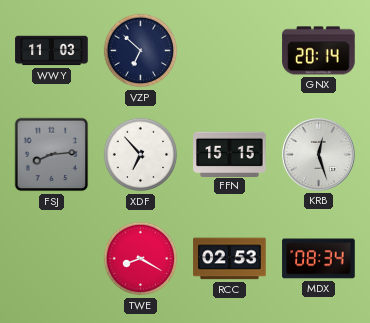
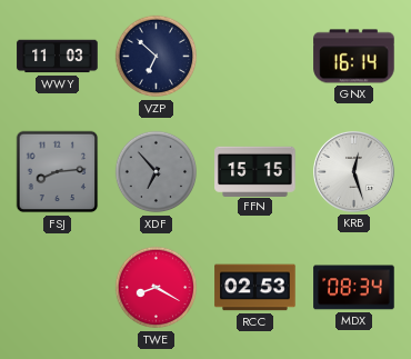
GNX: 20:14 -> 16:14
XDF dial: white -> grey
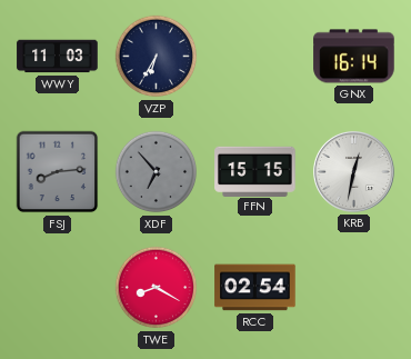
VZP: 6:52 -> 6:35
KRB: 12:27 -> 12:32
RCC: 02:53 -> 02:54
MDX: 08:34 -> none
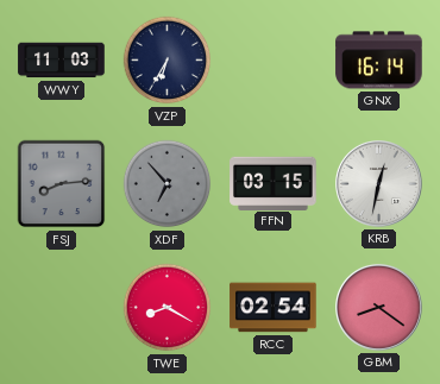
FFN: 15:15 -> 03:15
GBM: none -> 8:21
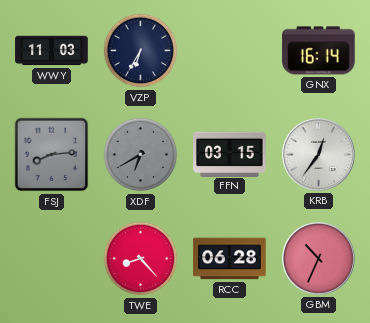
XDF: 6:53 -> 6:40
KRB: 12:32 -> 12:36
TWE: 8:20 -> 8:23
RCC: 02:54 -> 06:28
GBM: 8:21 -> 10:34
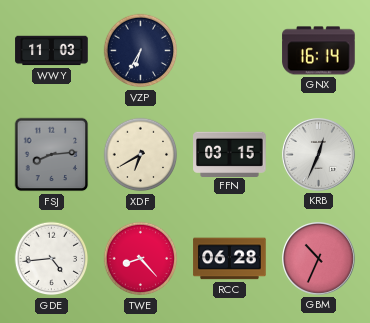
XDF dial: grey -> cream
KRB: 12:36 -> 12:34
GDE: none -> 4:44
